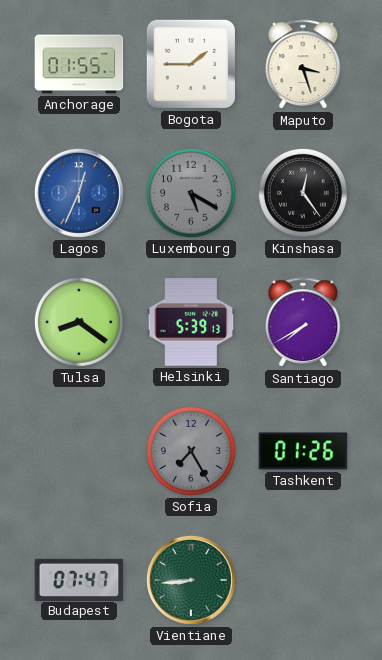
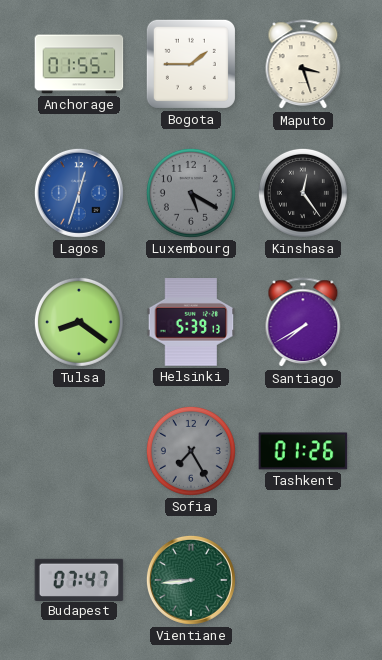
Lagos: 12:34 -> 12:33
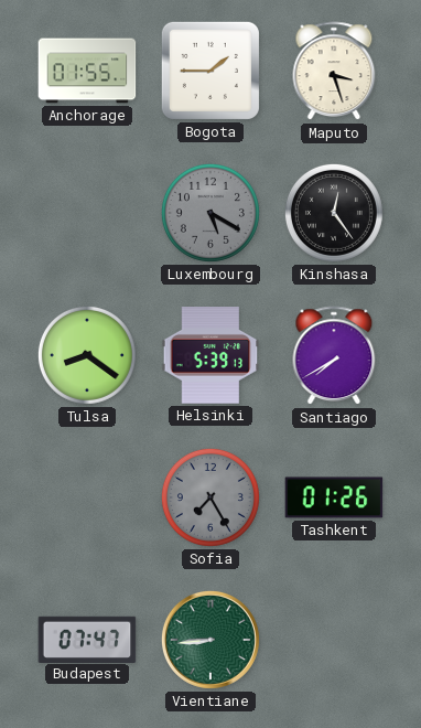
Lagos: 12:33 -> none
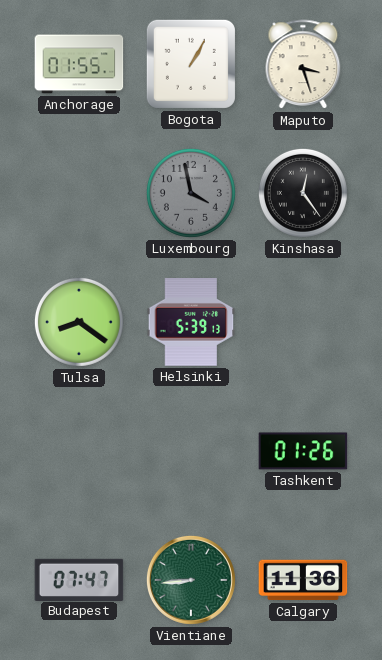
Bogota: 1:45 -> 1:05
Luxembourg: 5:20 -> 3:58
Santiago: 7:40 -> none
Sofia: 7:25 -> none
Calgary: none -> 11:36
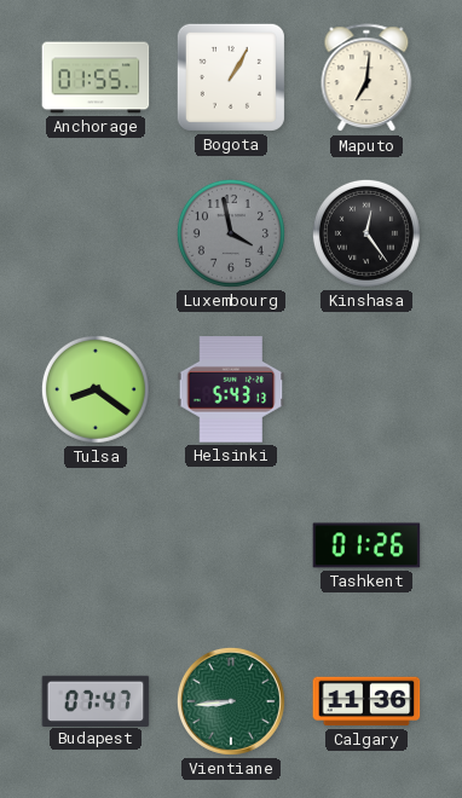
Maputo: 3:27 -> 7:01
Helsinki: 5:39 -> 5:43
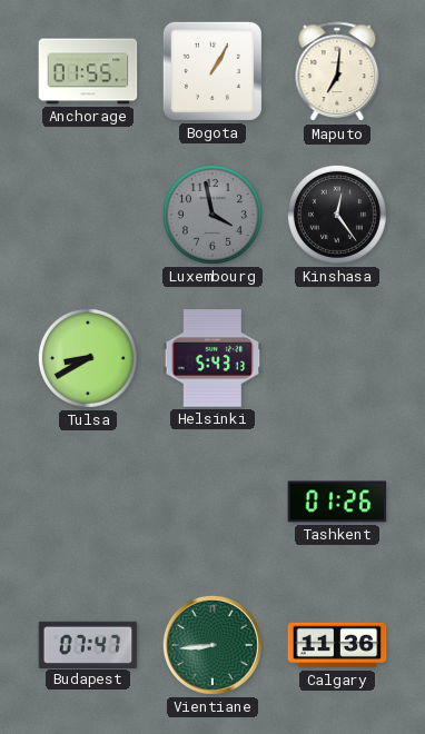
Tulsa: 8:21 -> 8:40
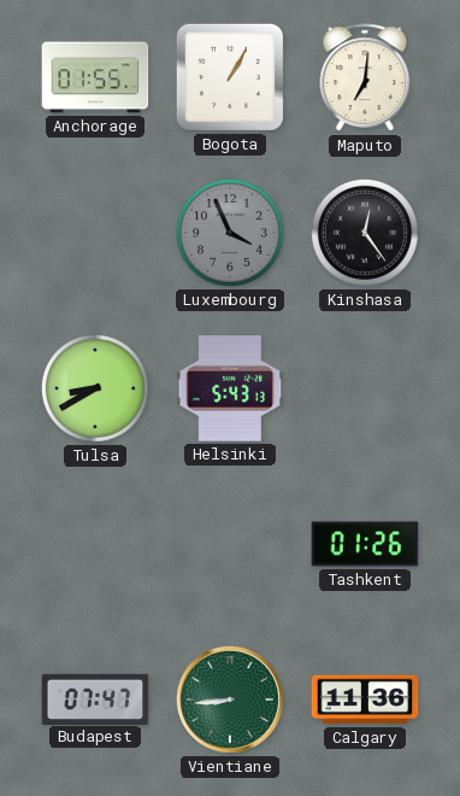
Luxembourg: 3:58 -> 3:56
